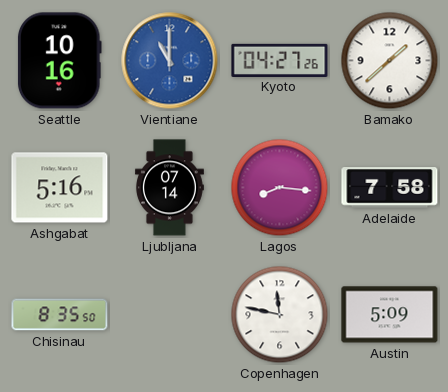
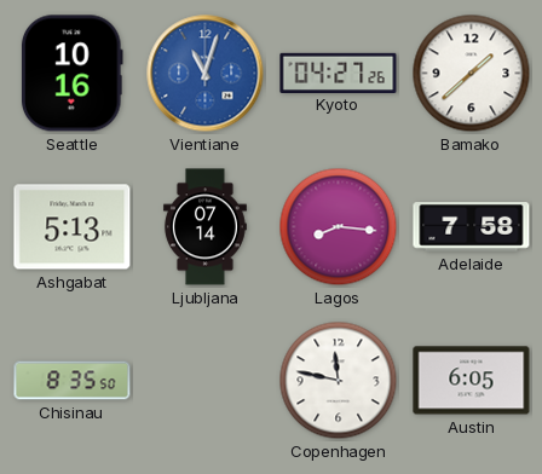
Vientiane: 11:00 -> 11:03
Ashgabat: 5:16 -> 5:13
Austin: 5:09 -> 6:05
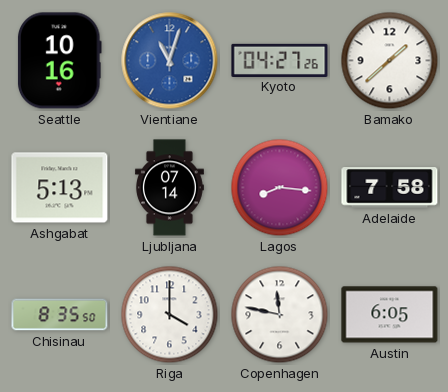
Riga: none -> 4:00
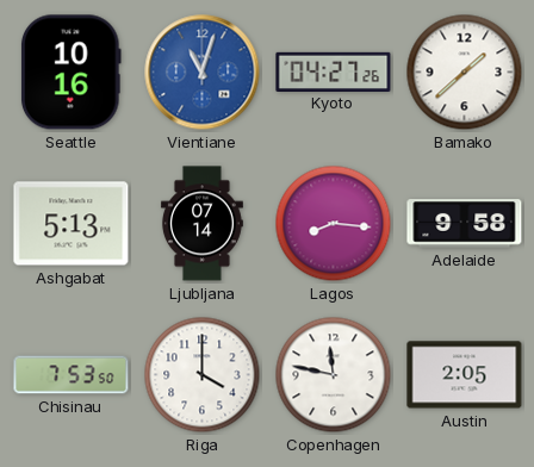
Adelaide: 7:58 -> 9:58
Chisinau: 8:35 -> 7:53
Austin: 6:05 -> 2:05
